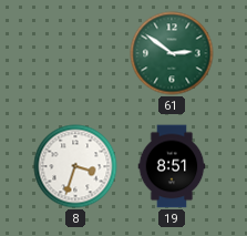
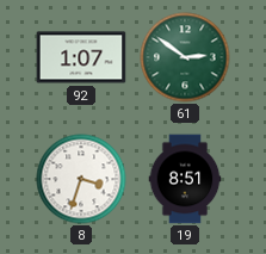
92: none -> 1:07
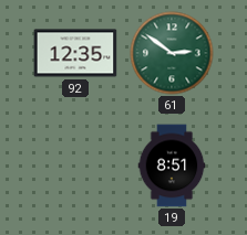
92: 1:07 -> 12:35
8: 3:33 -> none
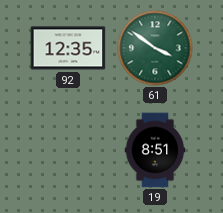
61: 2:51 -> 3:51
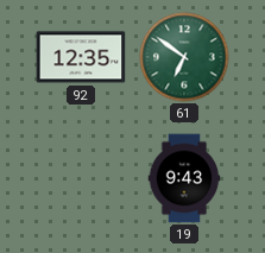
61: 3:51 -> 6:51
19: 8:51 -> 9:43
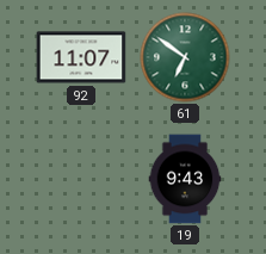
92: 12:35 -> 11:07
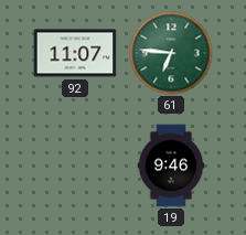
61: 6:51 -> 6:46
19: 9:43 -> 9:46
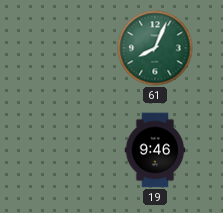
92: 11:07 -> none
61: 6:46 -> 8:04
